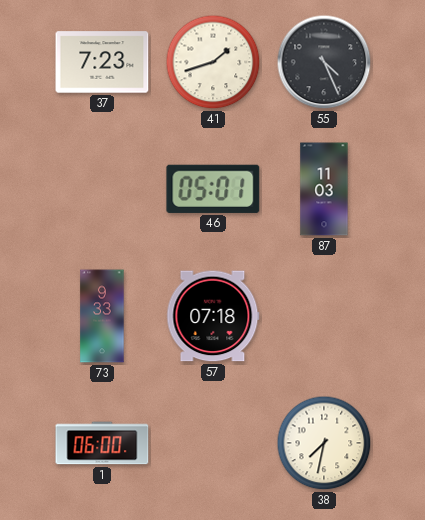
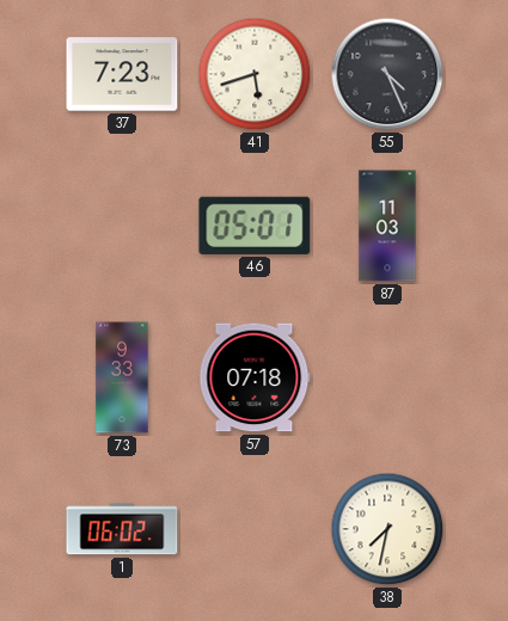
41: 1:42 -> 5:42
1: 06:00 -> 06:02
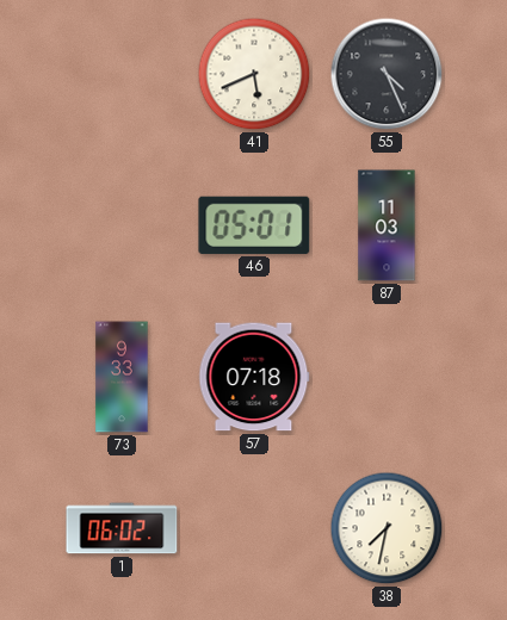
37: 7:23 -> none
41: 5:42 -> 5:41
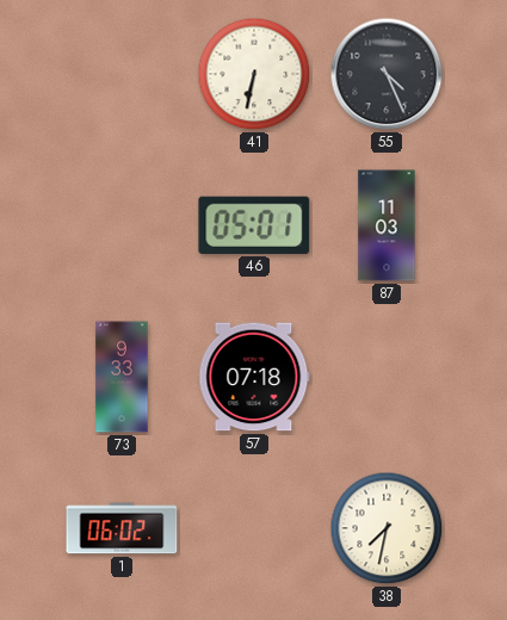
41: 5:41 -> 6:32
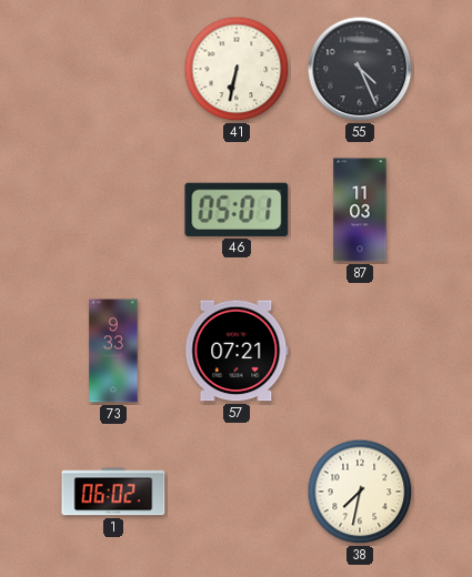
57: 07:18 -> 07:21
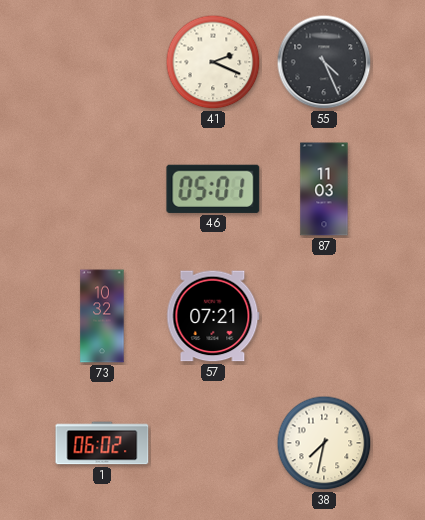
41: 6:32 -> 2:19
73: 9:33 -> 10:32
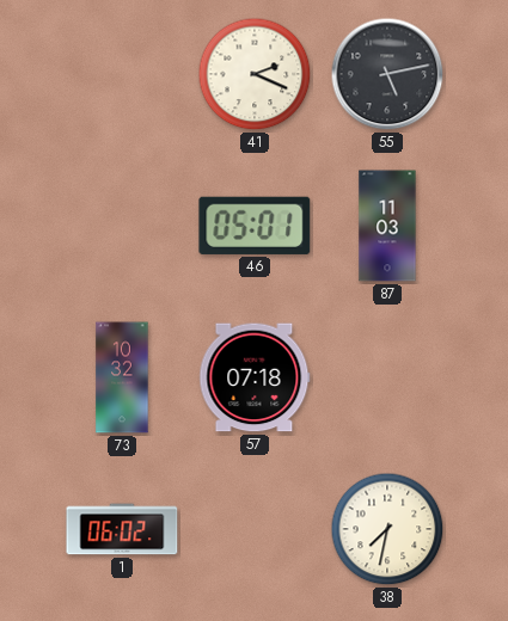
55: 4:26 -> 5:13
57: 07:21 -> 07:18
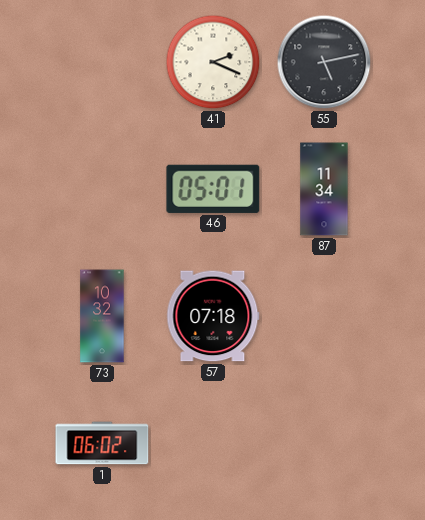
87: 11:03 -> 11:34
38: 7:32 -> none
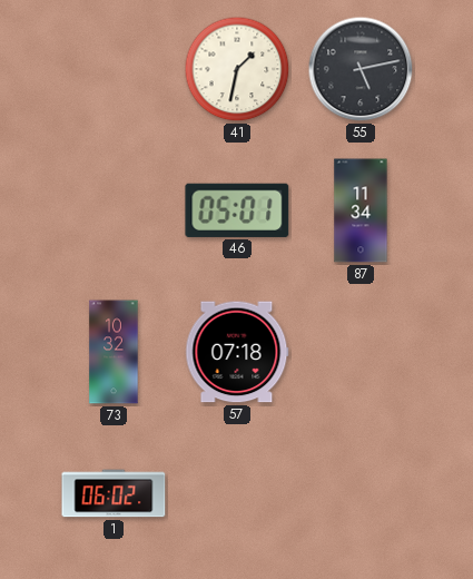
41: 2:19 -> 1:32
